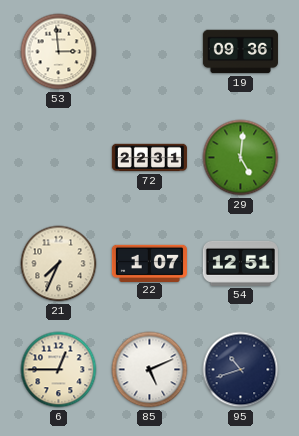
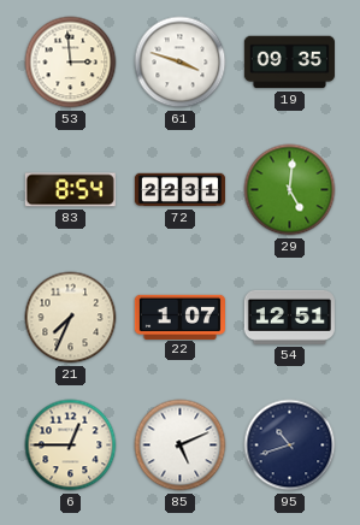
61: none -> 3:48
19: 09:36 -> 09:35
83: none -> 8:54
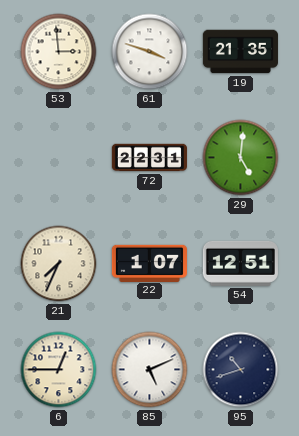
19: 09:35 -> 21:35
83: 8:54 -> none
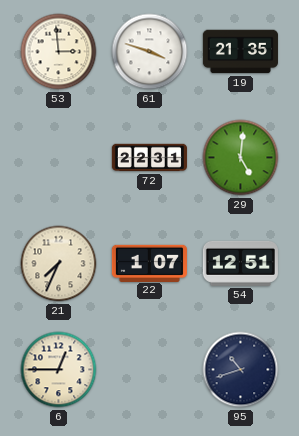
85: 5:11 -> none
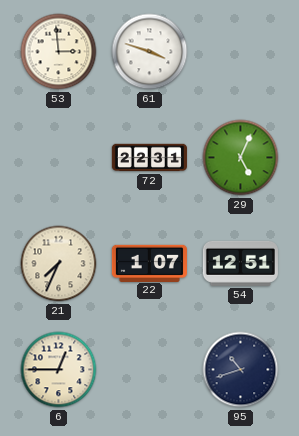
19: 21:35 -> none
29: 5:01 -> 5:04
